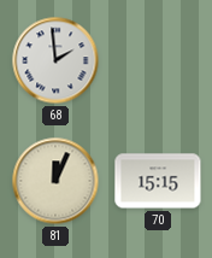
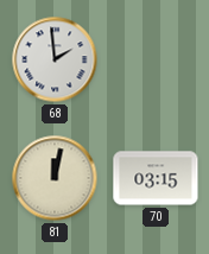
81: 12:04 -> 12:02
70: 15:15 -> 03:15
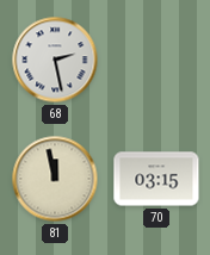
68: 1:59 -> 2:28
81: 12:02 -> 11:58
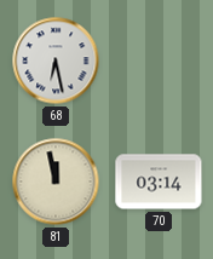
68: 2:28 -> 6:28
70: 03:15 -> 03:14
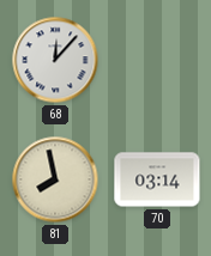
68: 6:28 -> 12:07
81: 11:58 -> 7:58
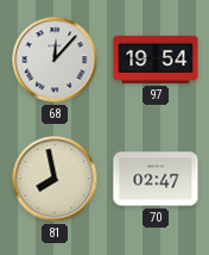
97: none -> 19:54
70: 03:14 -> 02:47
